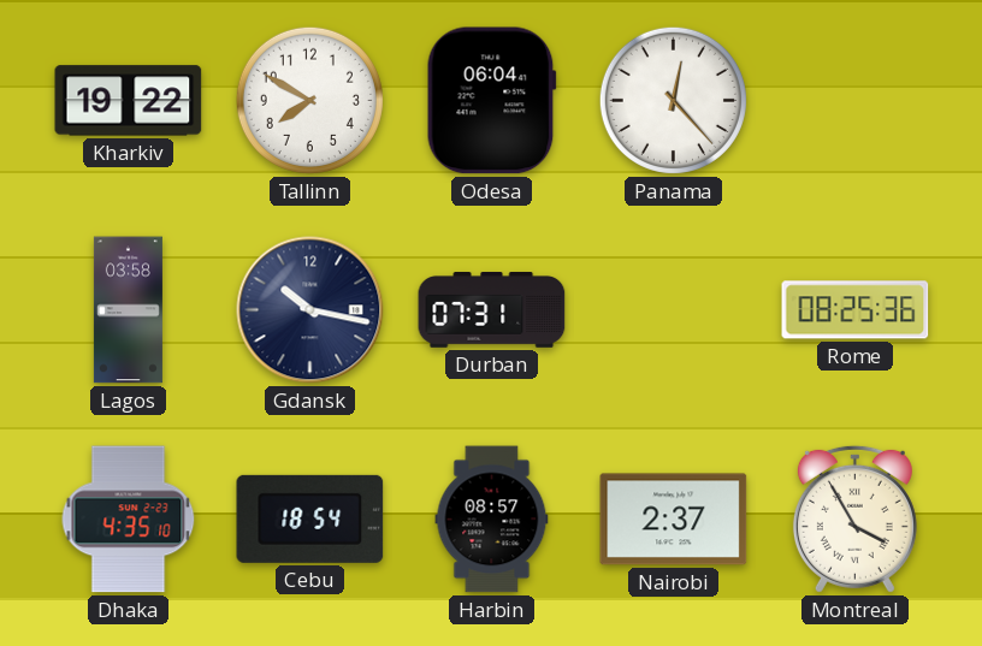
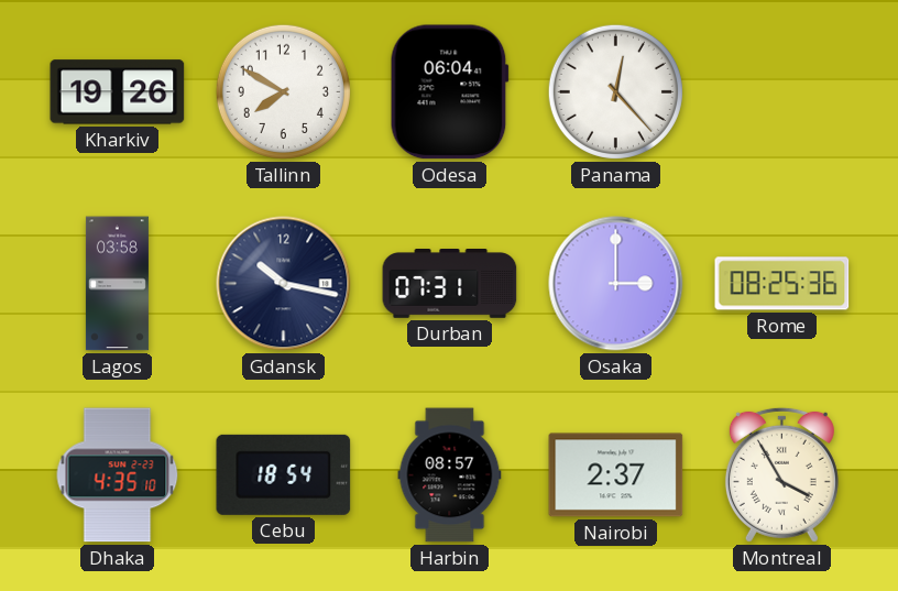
Kharkiv: 19:22 -> 19:26
Osaka: none -> 3:00
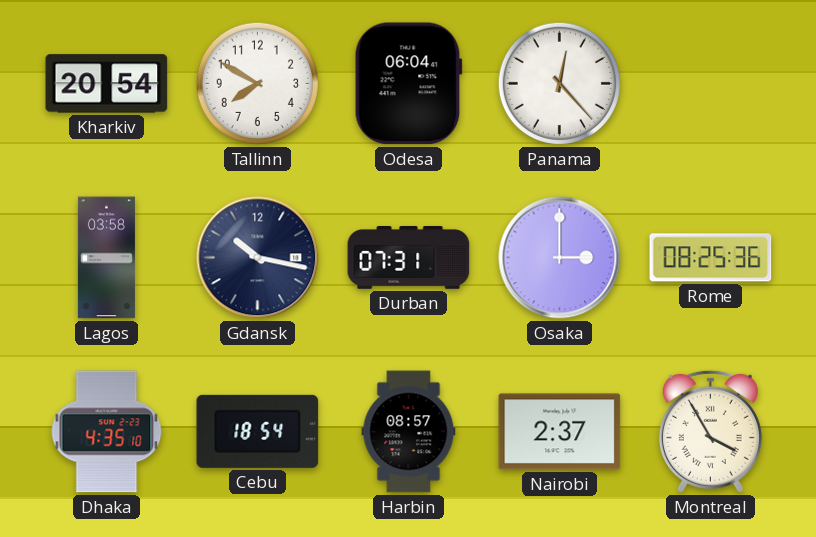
Kharkiv: 19:26 -> 20:54
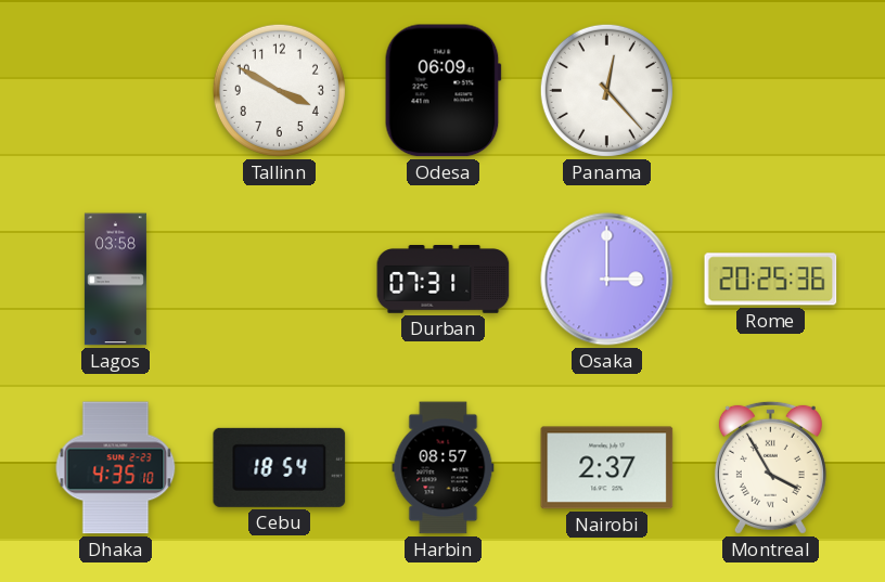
Kharkiv: 20:54 -> none
Tallinn: 7:50 -> 3:50
Odesa: 06:04 -> 06:09
Gdansk: 10:17 -> none
Rome: 08:25 -> 20:25
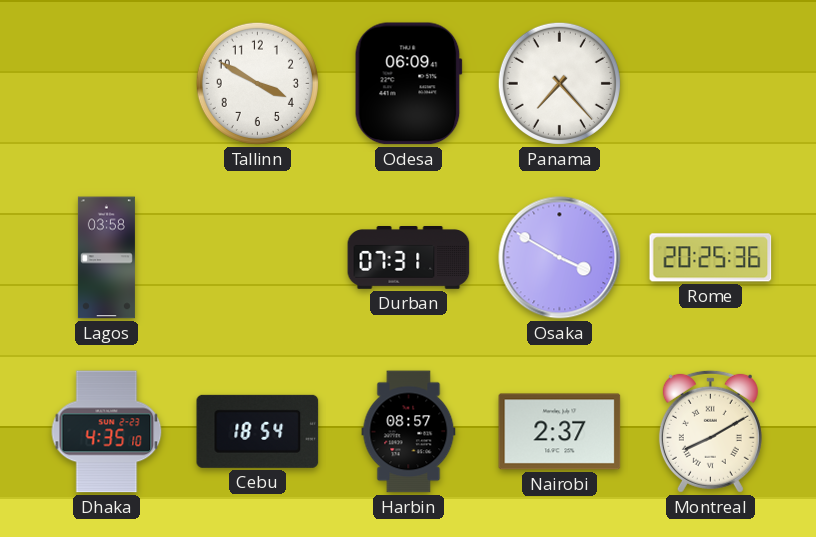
Panama: 12:23 -> 7:23
Osaka: 3:00 -> 3:50
Montreal: 3:55 -> 8:10
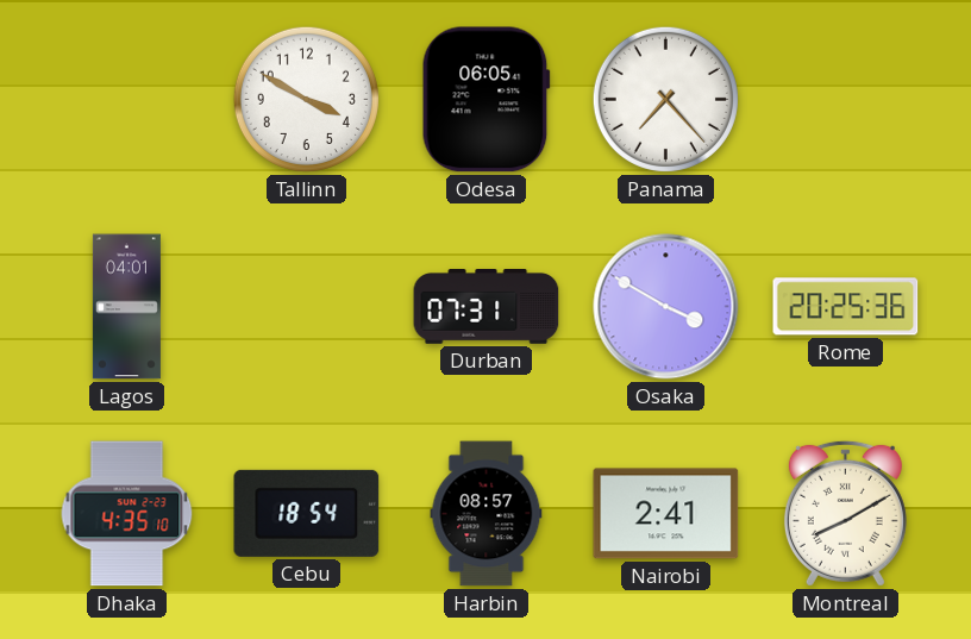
Odesa: 06:09 -> 06:05
Lagos: 03:58 -> 04:01
Nairobi: 2:37 -> 2:41
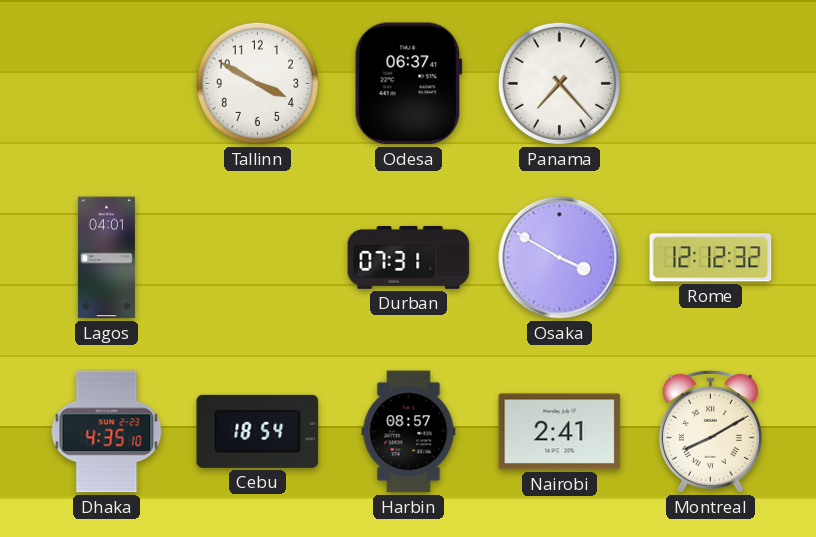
Odesa: 06:05 -> 06:37
Rome: 20:25 -> 12:12
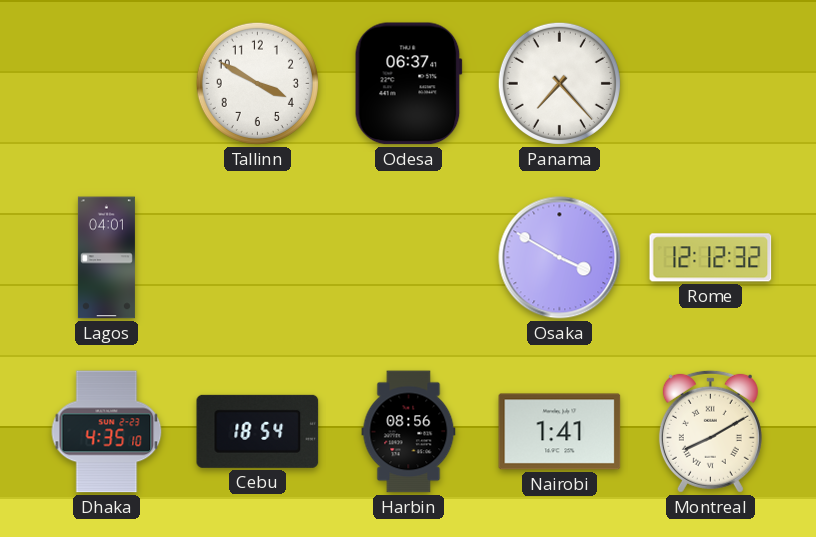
Durban: 07:31 -> none
Harbin: 08:57 -> 08:56
Nairobi: 2:41 -> 1:41
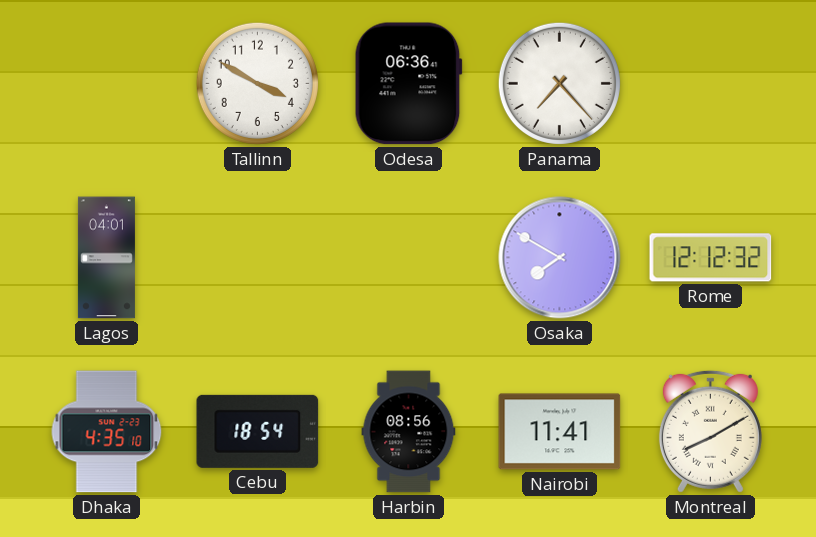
Odesa: 06:37 -> 06:36
Osaka: 3:50 -> 7:50
Nairobi: 1:41 -> 11:41
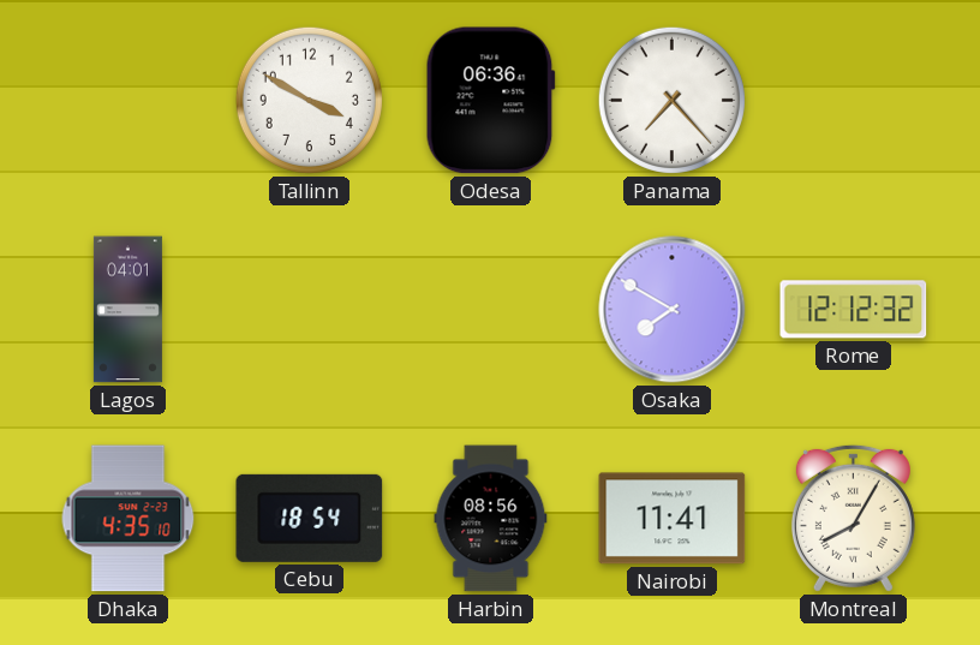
Montreal: 8:10 -> 8:05
